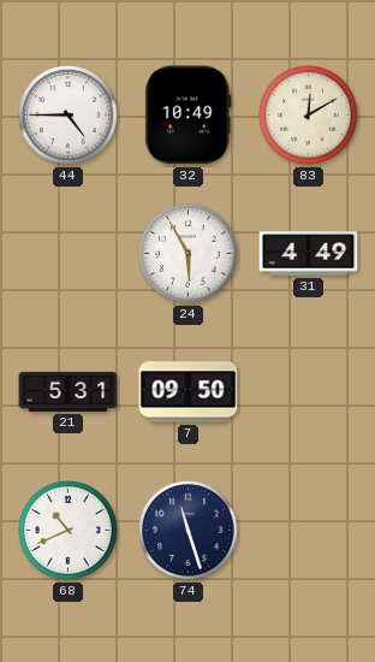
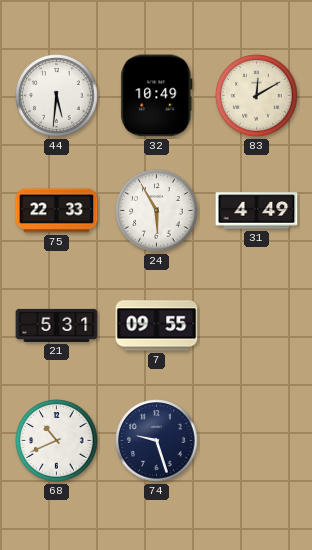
44: 4:45 -> 5:31
75: none -> 22:33
7: 09:50 -> 09:55
74: 11:27 -> 9:27
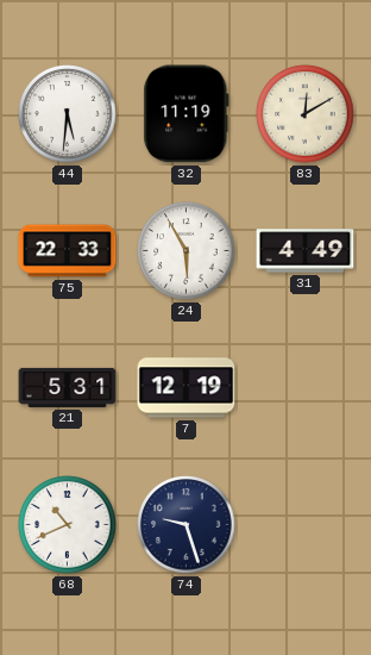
32: 10:49 -> 11:19
7: 09:55 -> 12:19
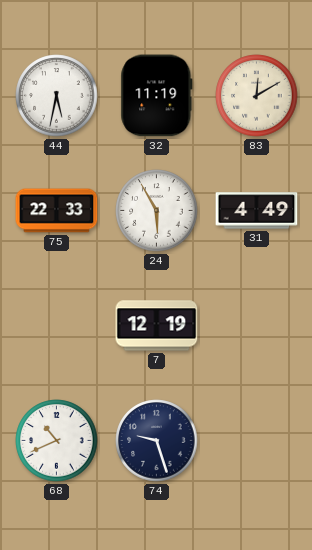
44: 5:31 -> 5:32
21: 5:31 -> none
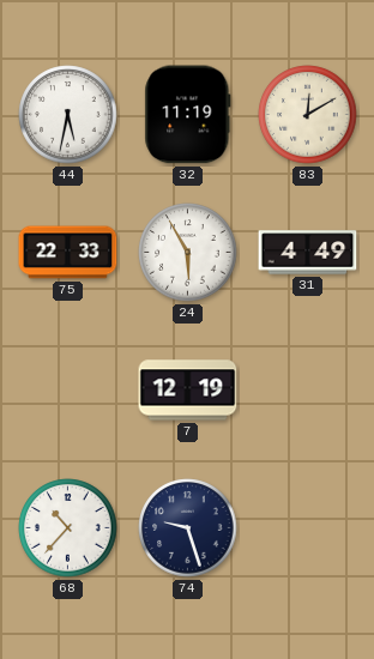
68: 10:41 -> 10:37
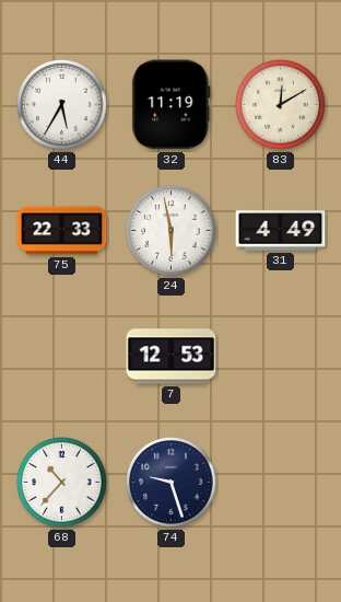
44: 5:32 -> 5:35
24: 5:55 -> 5:58
7: 12:19 -> 12:53
